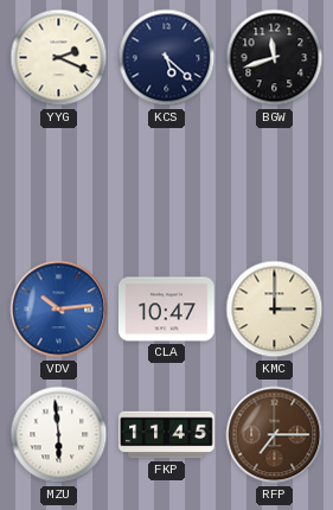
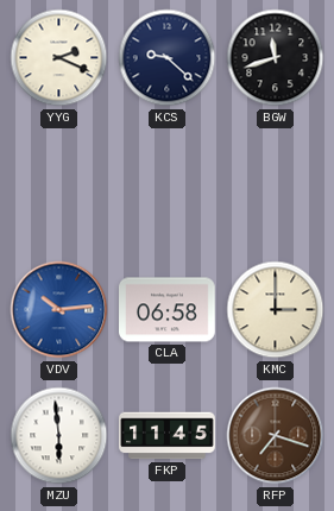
KCS: 5:22 -> 9:22
CLA: 10:47 -> 06:58
RFP: 7:15 -> 7:18
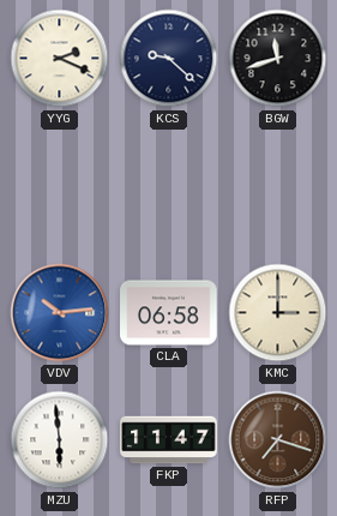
FKP: 11:45 -> 11:47
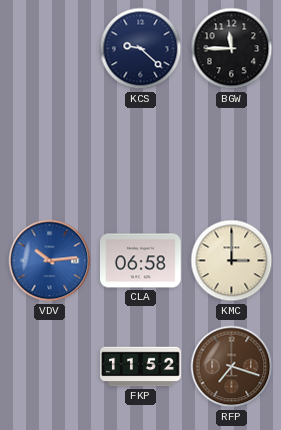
YYG: 2:19 -> none
BGW: 11:42 -> 11:45
MZU: 5:59 -> none
FKP: 11:47 -> 11:52
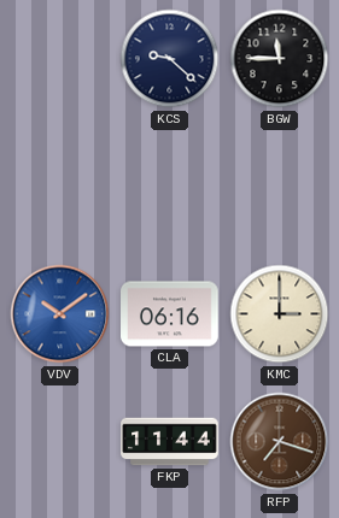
VDV: 10:14 -> 10:09
CLA: 06:58 -> 06:16
FKP: 11:52 -> 11:44
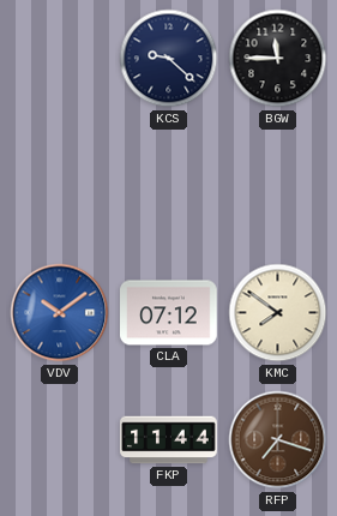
CLA: 06:16 -> 07:12
KMC: 3:00 -> 7:51
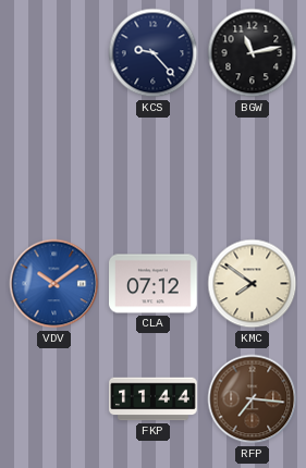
KCS: 9:22 -> 9:23
BGW: 11:45 -> 11:13
RFP: 7:18 -> 7:16
